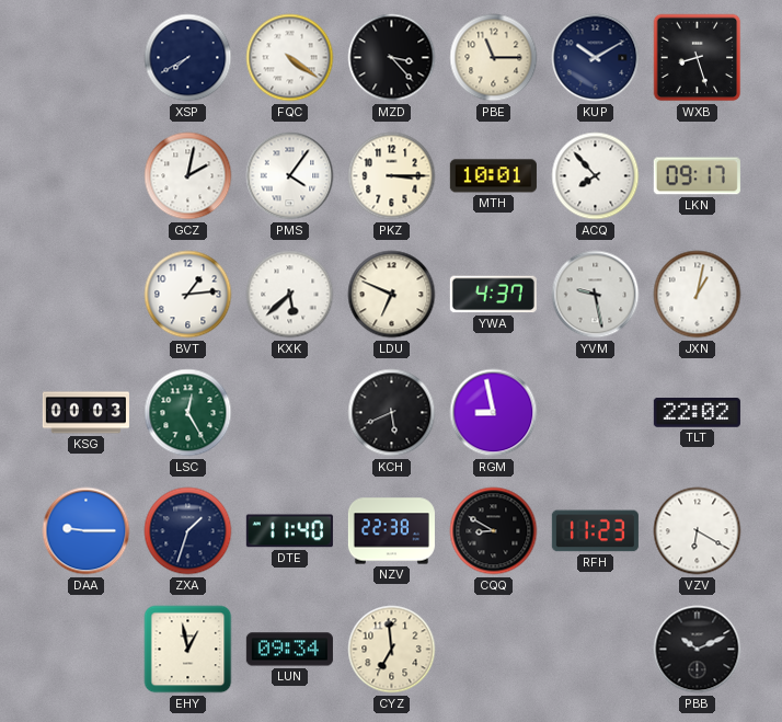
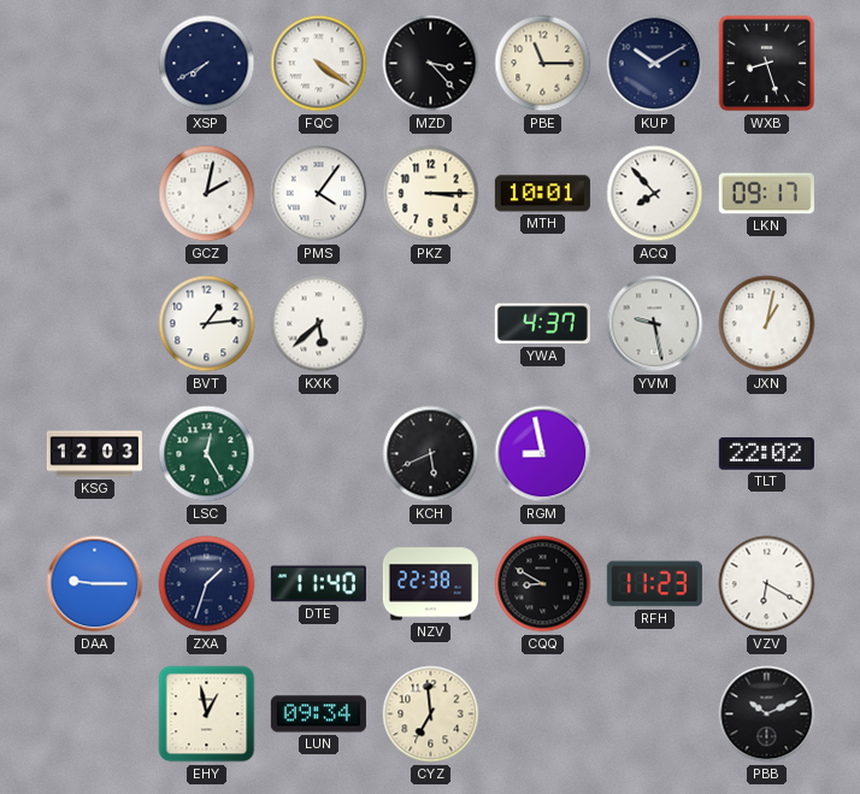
LDU: 6:49 -> none
KSG: 00:03 -> 12:03
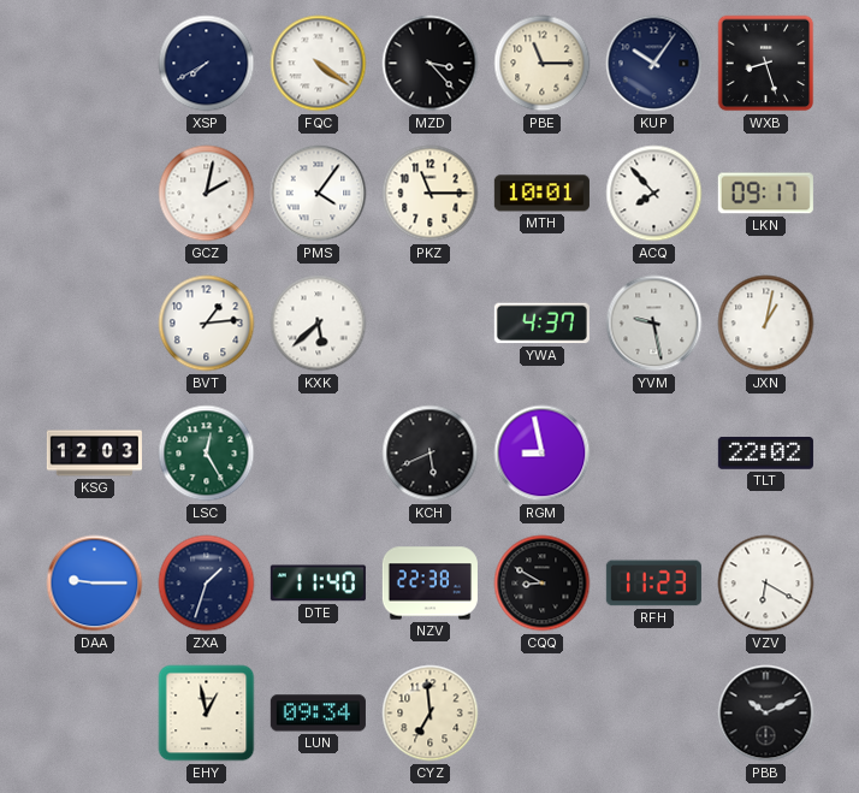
KUP: 10:10 -> 10:06
PKZ: 3:15 -> 11:15
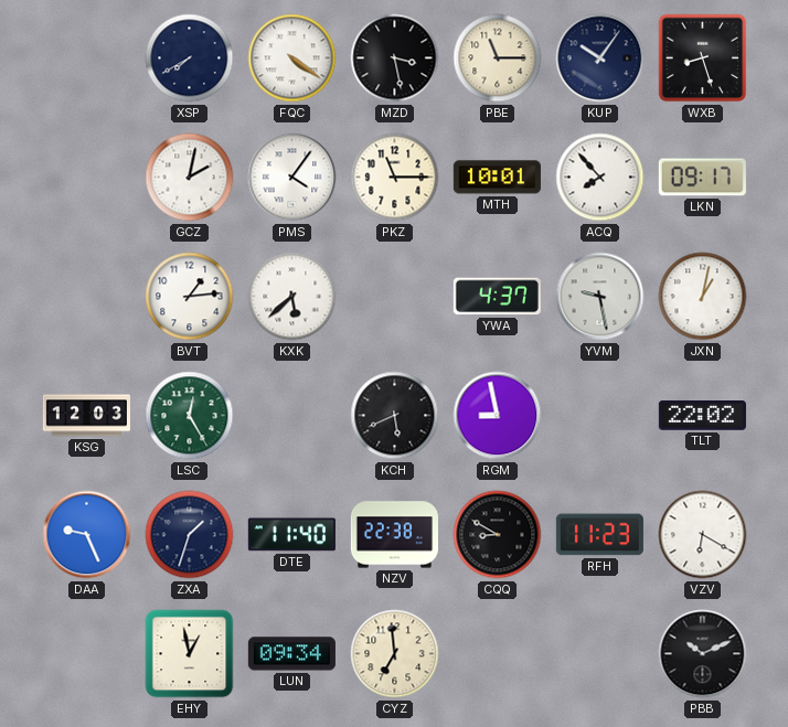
MZD: 3:23 -> 3:28
DAA: 9:15 -> 9:26
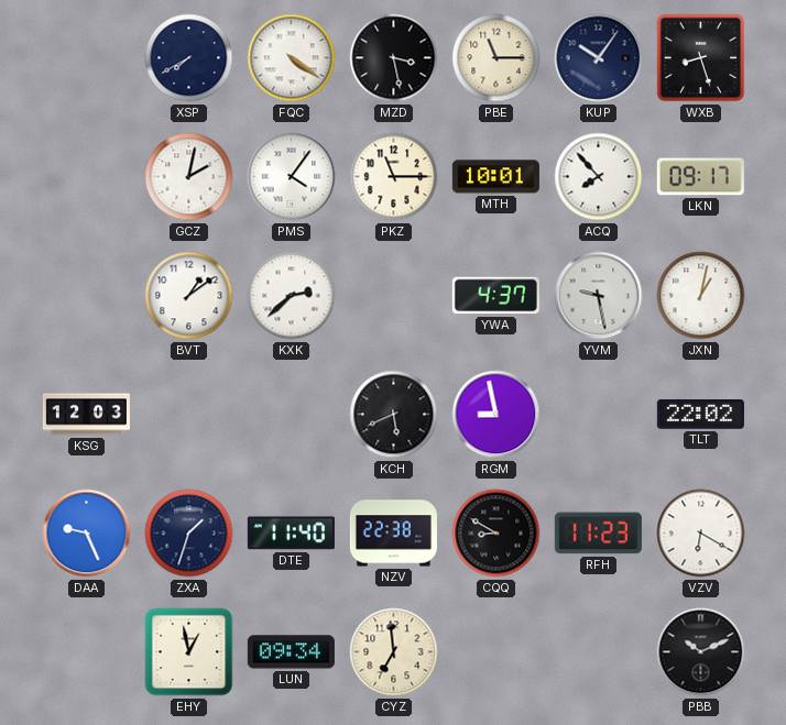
BVT: 1:14 -> 1:09
KXK: 5:38 -> 2:38
LSC: 12:25 -> none
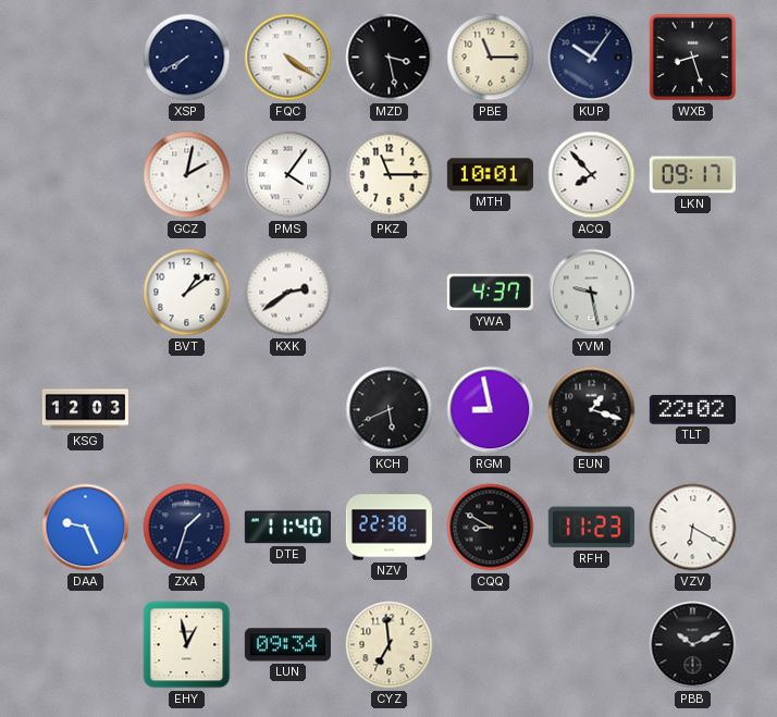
KXK: 2:38 -> 2:39
JXN: 1:02 -> none
EUN: none -> 1:18
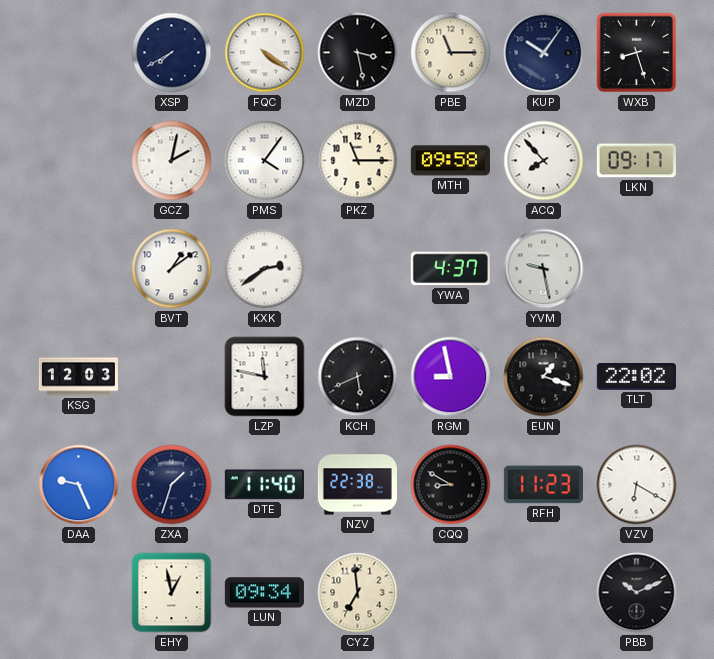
MTH: 10:01 -> 09:58
LZP: none -> 11:47
